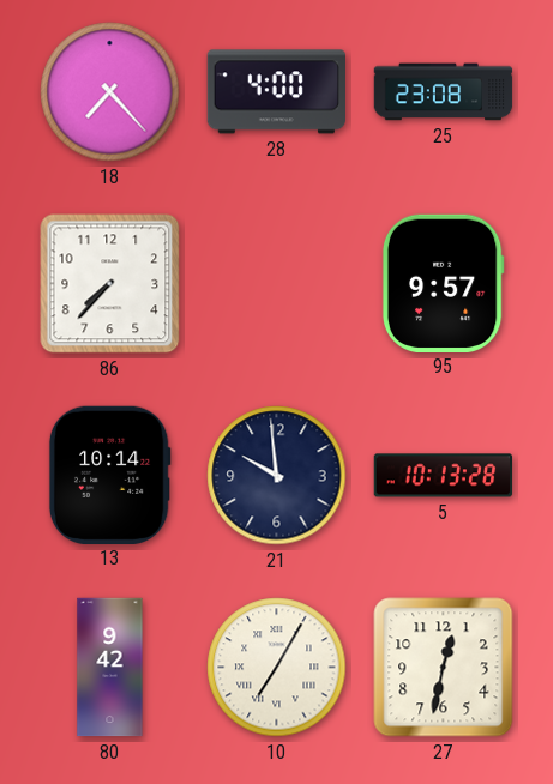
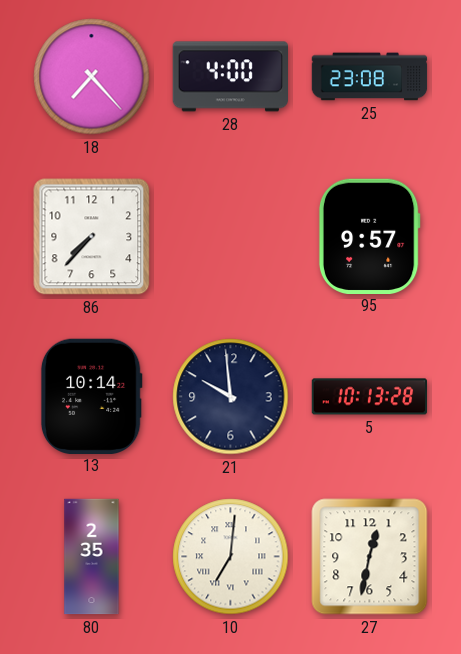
80: 9:42 -> 2:35
10: 7:05 -> 7:01
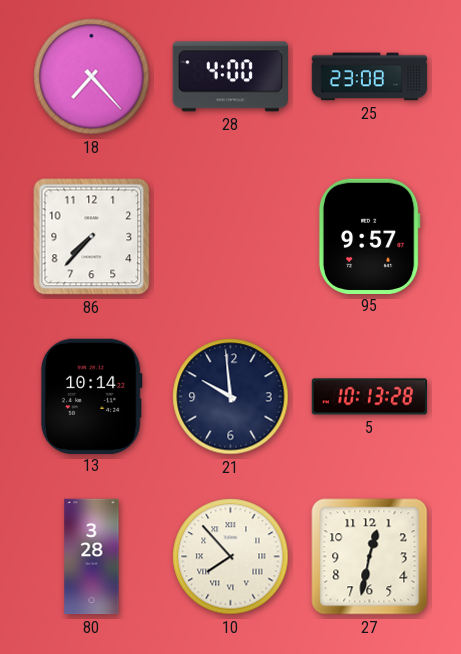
80: 2:35 -> 3:28
10: 7:01 -> 7:53
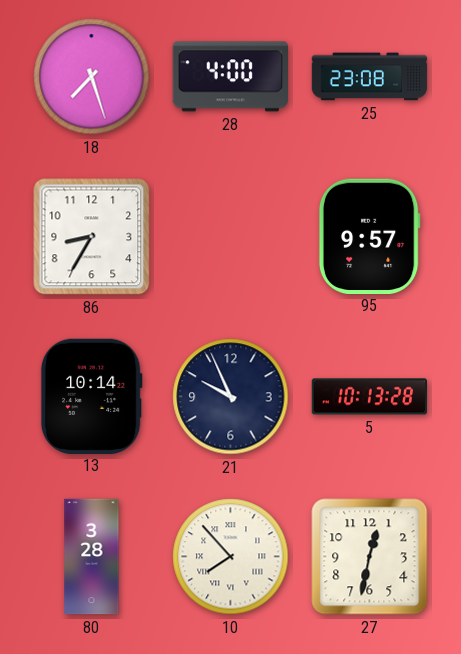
18: 7:23 -> 7:27
86: 7:37 -> 8:35
21: 9:59 -> 9:56
